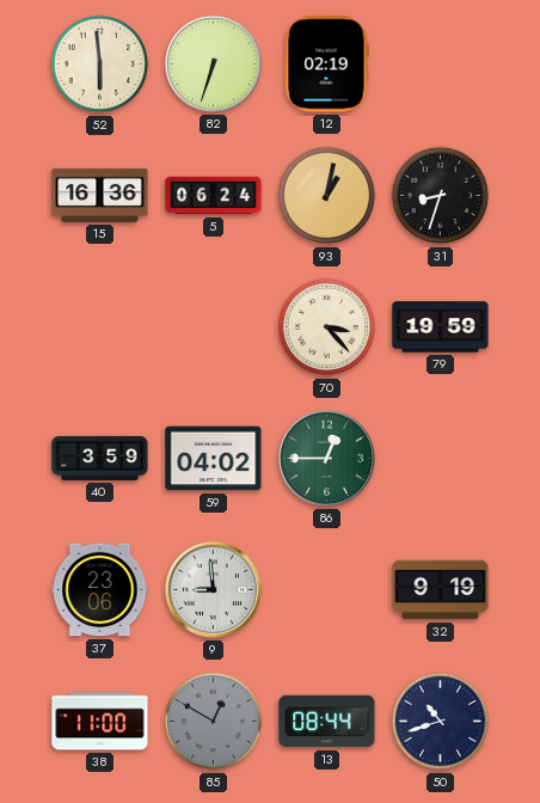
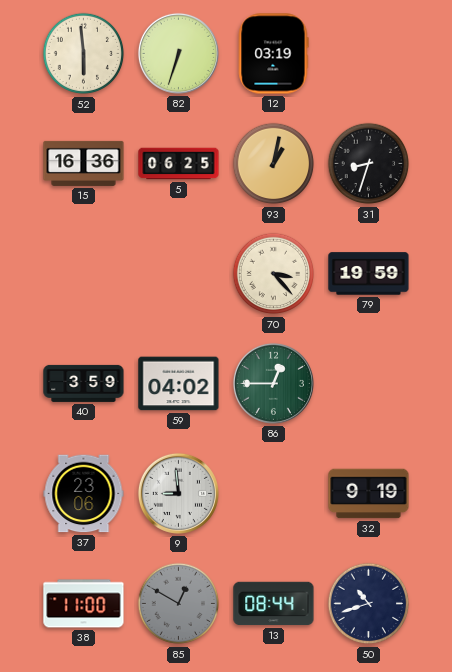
12: 02:19 -> 03:19
5: 06:24 -> 06:25
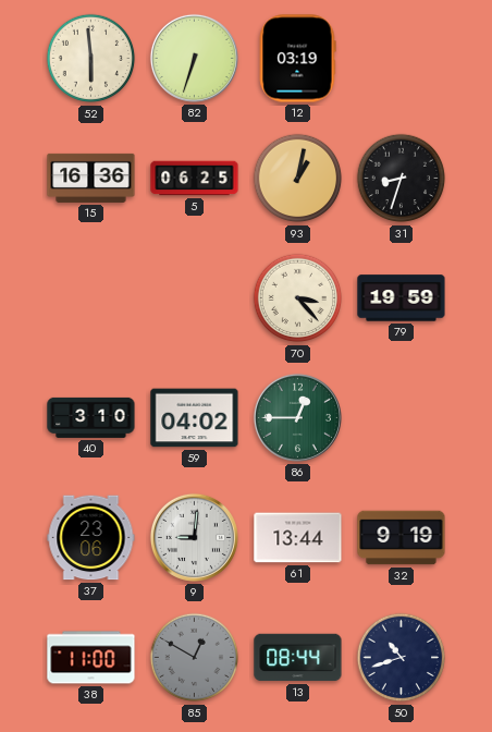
40: 3:59 -> 3:10
9: 8:59 -> 9:01
61: none -> 13:44
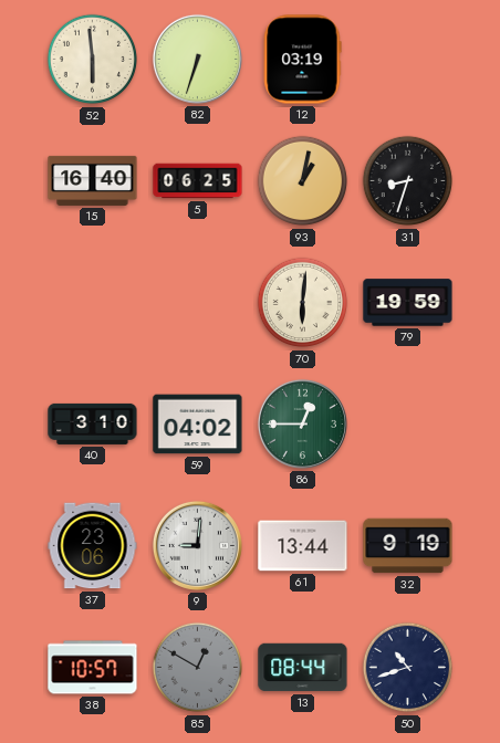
15: 16:36 -> 16:40
70: 3:23 -> 6:01
38: 11:00 -> 10:57
